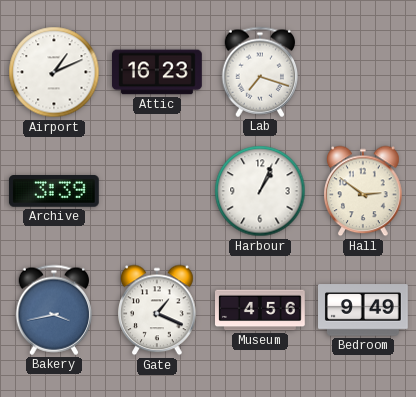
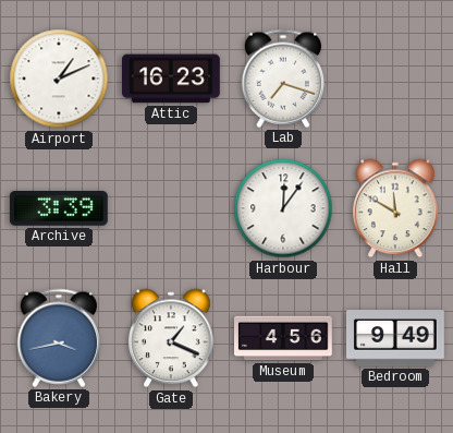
Harbour: 1:04 -> 12:06
Hall: 2:51 -> 11:50
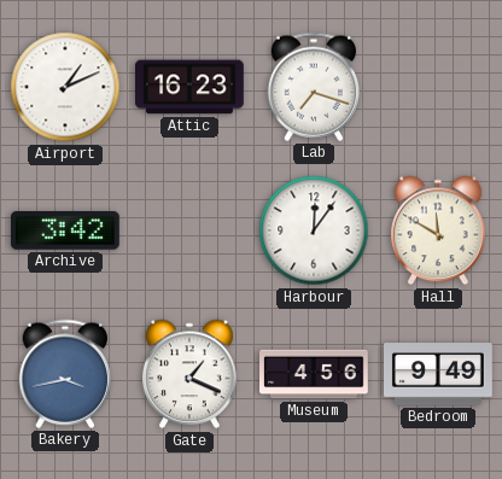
Archive: 3:39 -> 3:42
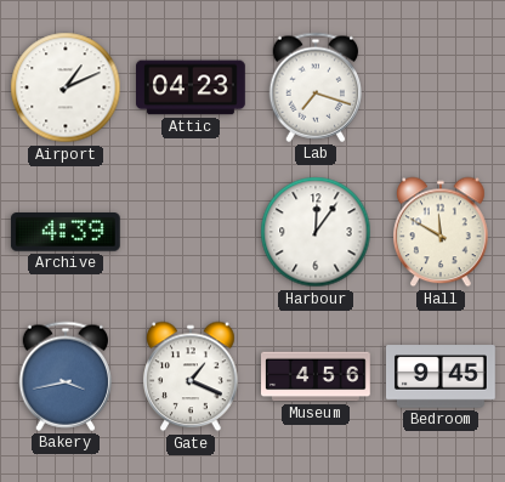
Attic: 16:23 -> 04:23
Archive: 3:42 -> 4:39
Bedroom: 9:49 -> 9:45
